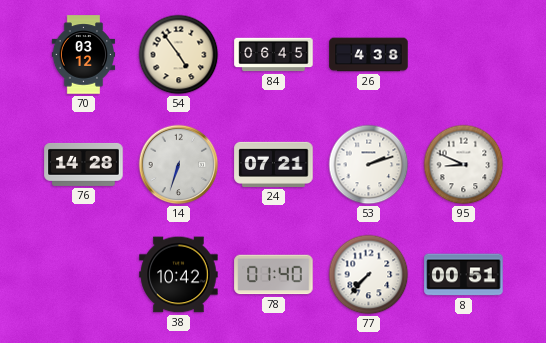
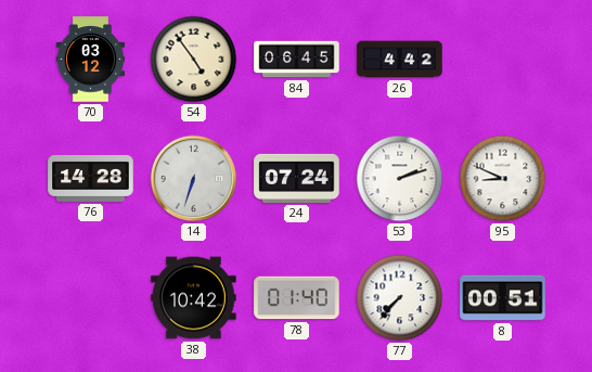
26: 4:38 -> 4:42
24: 07:21 -> 07:24
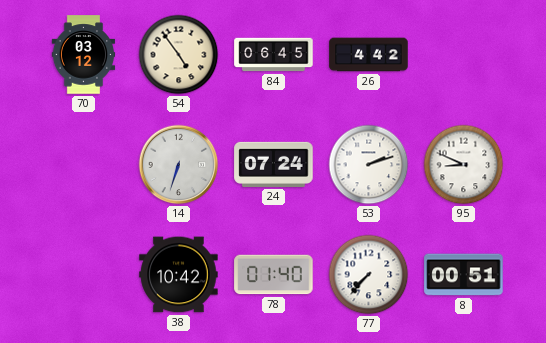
76: 14:28 -> none
